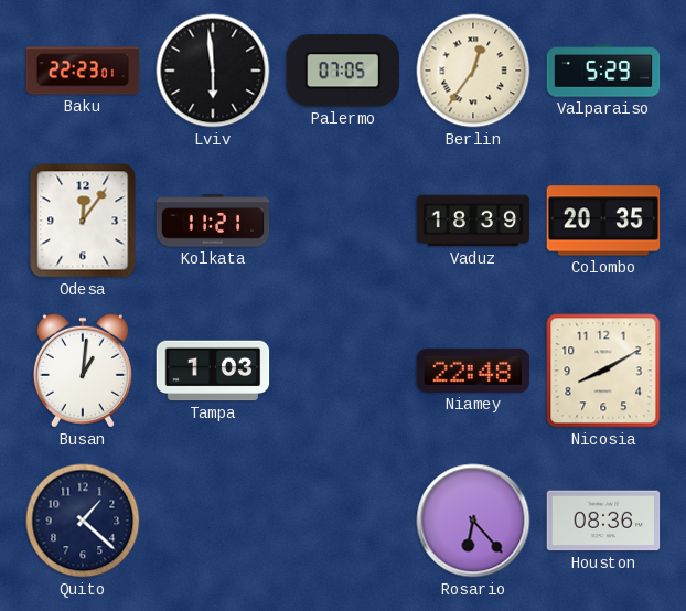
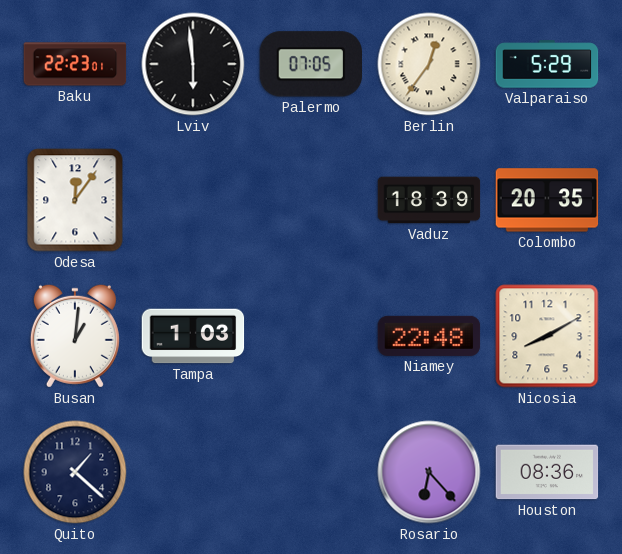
Kolkata: 11:21 -> none
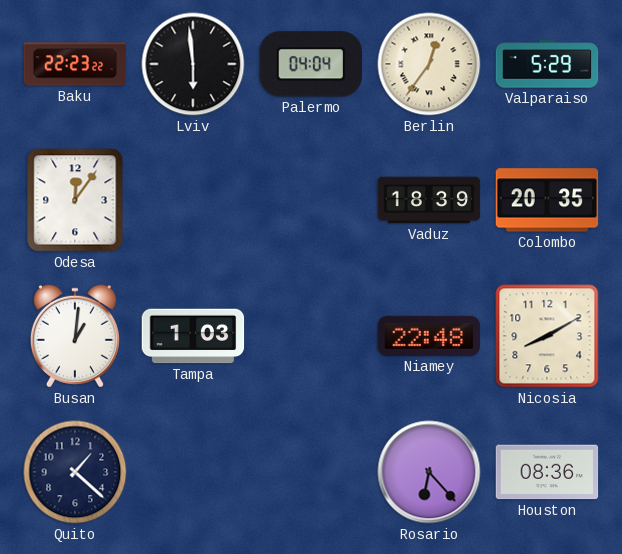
Baku: 22:23:01 -> 22:23:22
Palermo: 07:05 -> 04:04
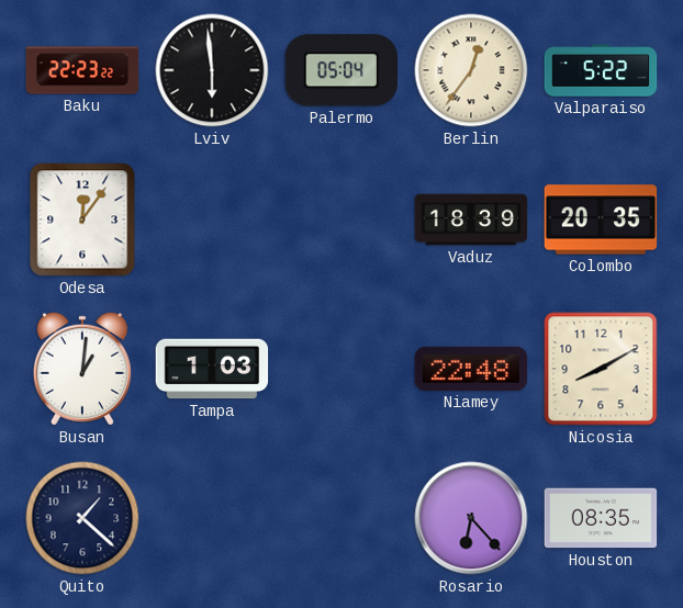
Palermo: 04:04 -> 05:04
Valparaiso: 5:29 -> 5:22
Houston: 08:36 -> 08:35
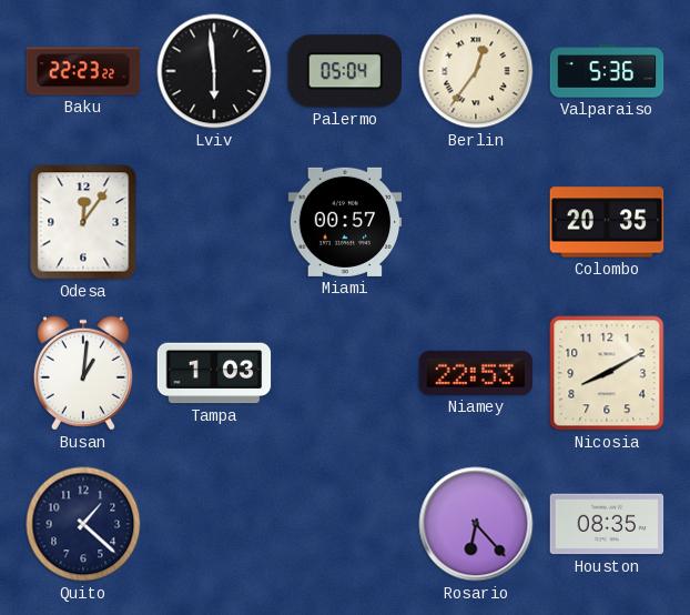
Valparaiso: 5:22 -> 5:36
Miami: none -> 00:57
Vaduz: 18:39 -> none
Niamey: 22:48 -> 22:53
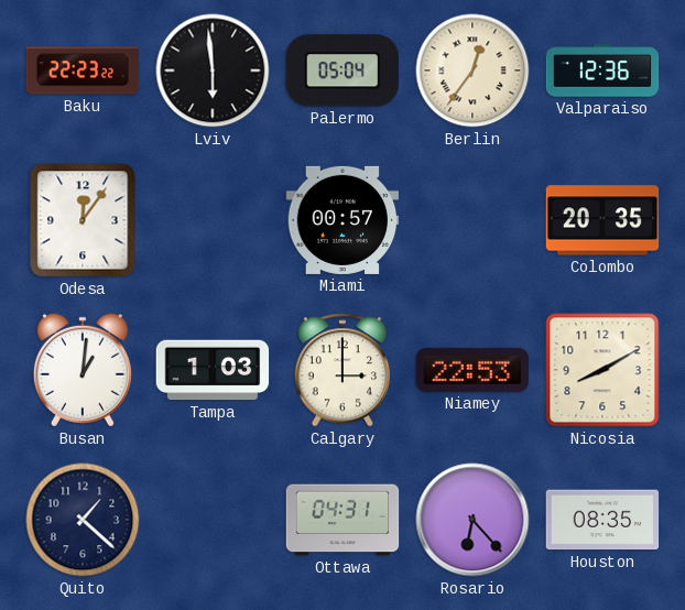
Valparaiso: 5:36 -> 12:36
Calgary: none -> 3:00
Ottawa: none -> 04:31
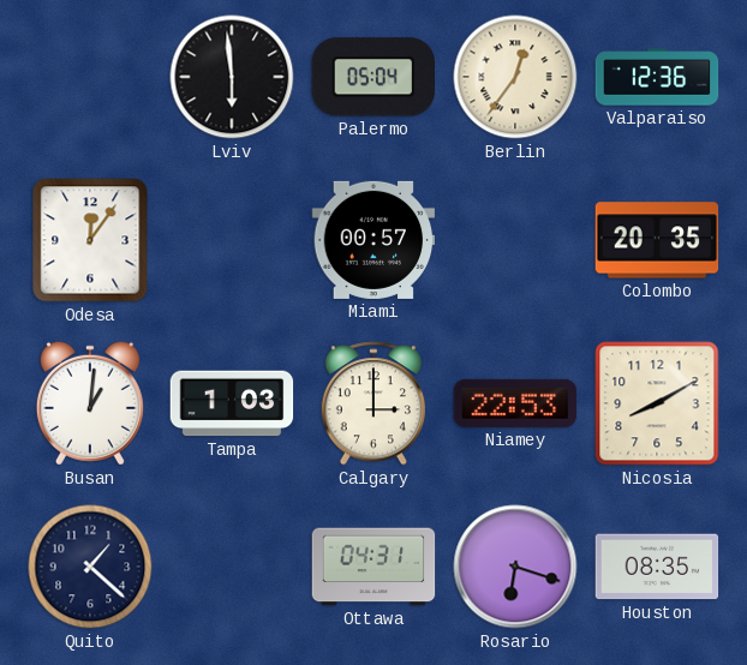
Baku: 22:23 -> none
Rosario: 6:23 -> 6:18
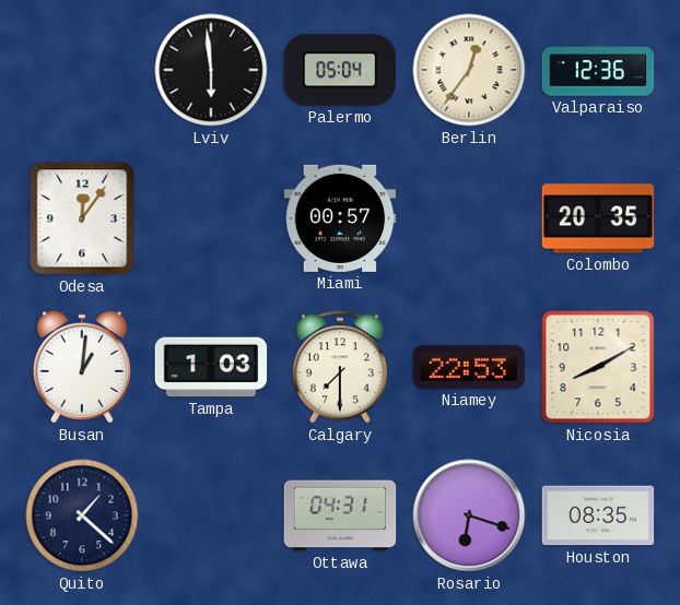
Calgary: 3:00 -> 7:30
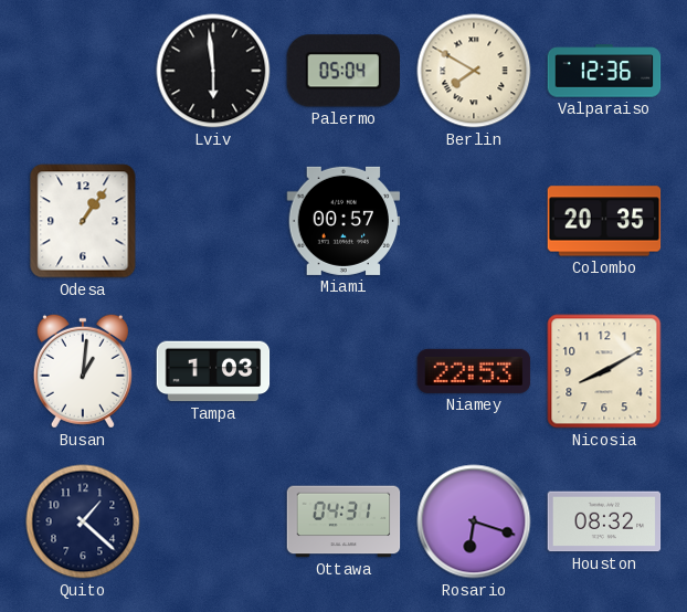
Berlin: 12:36 -> 7:50
Odesa: 12:06 -> 1:06
Calgary: 7:30 -> none
Houston: 08:35 -> 08:32
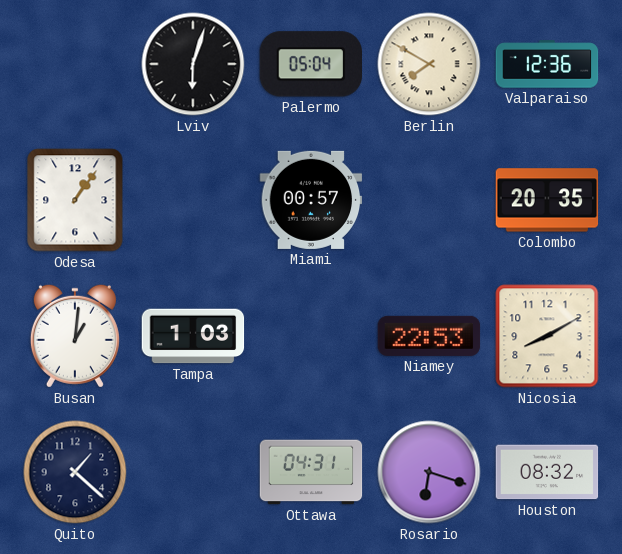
Lviv: 5:59 -> 6:03
